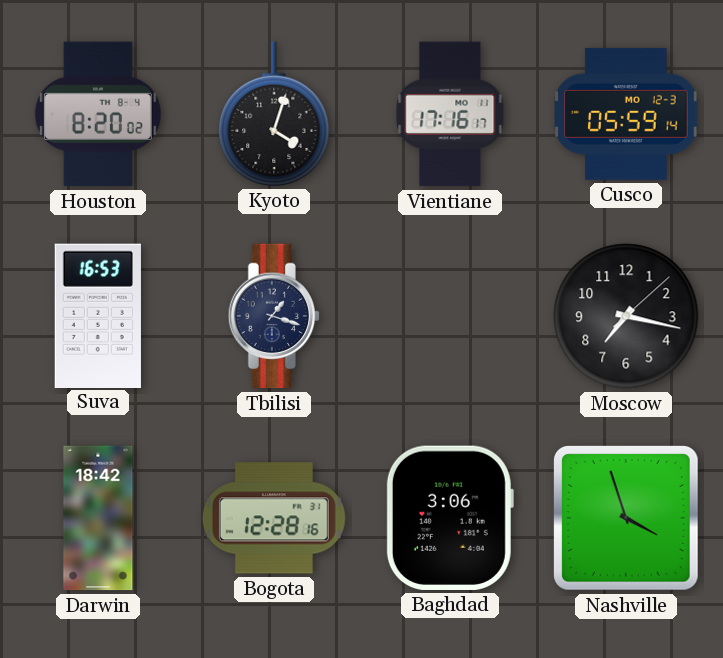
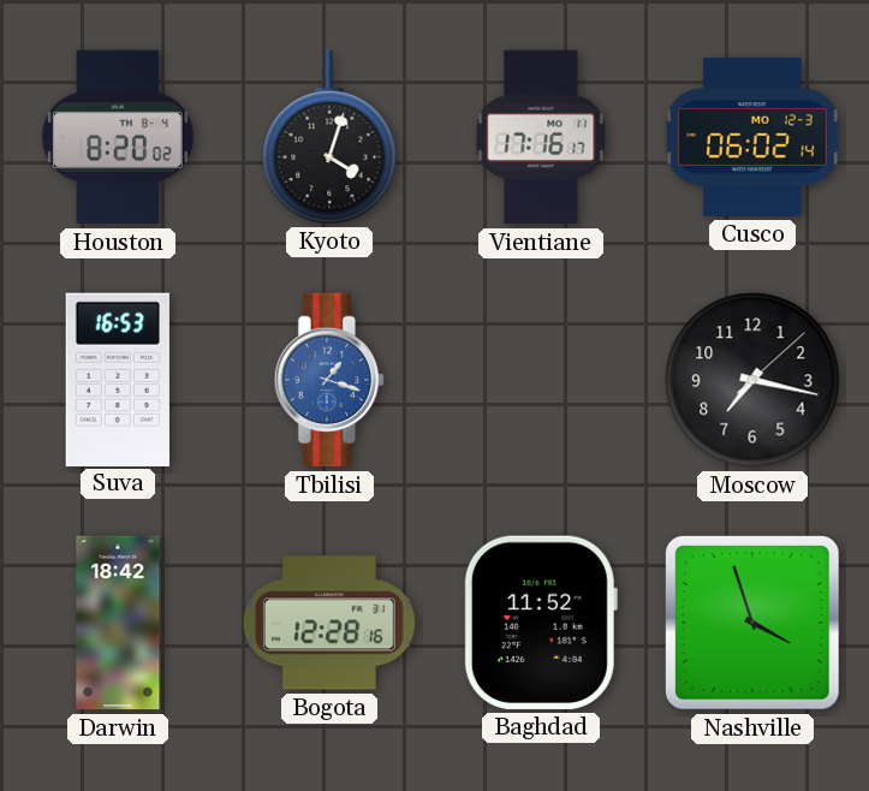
Cusco: 05:59 -> 06:02
Tbilisi dial: navy -> blue
Baghdad: 3:06 -> 11:52
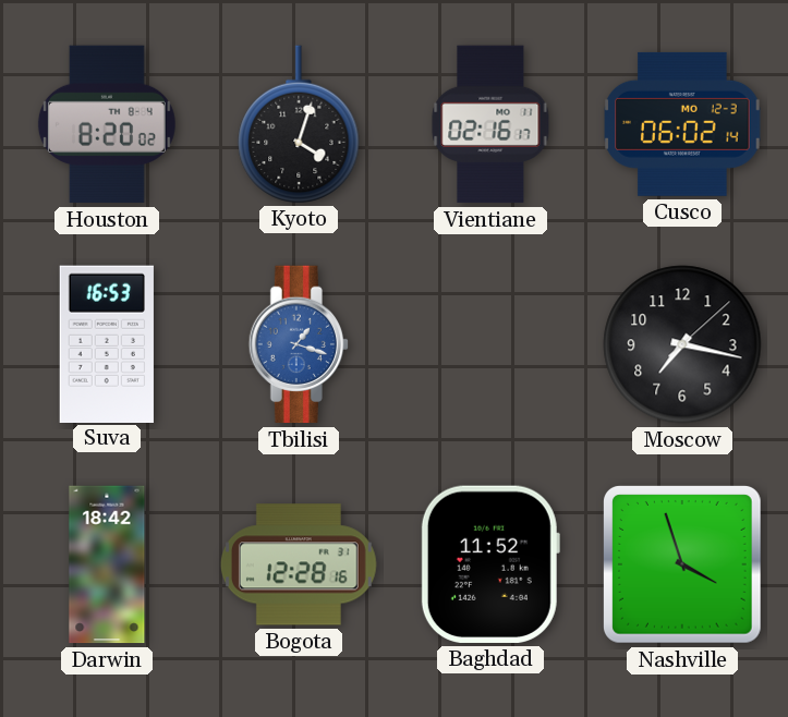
Vientiane: 17:16 -> 02:16
